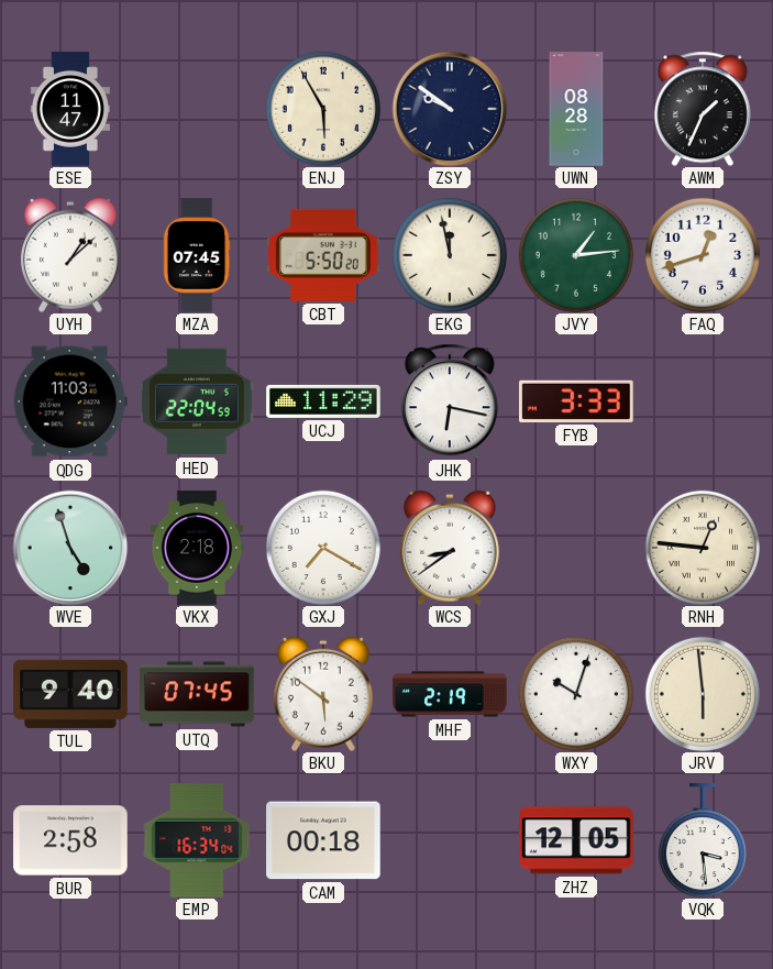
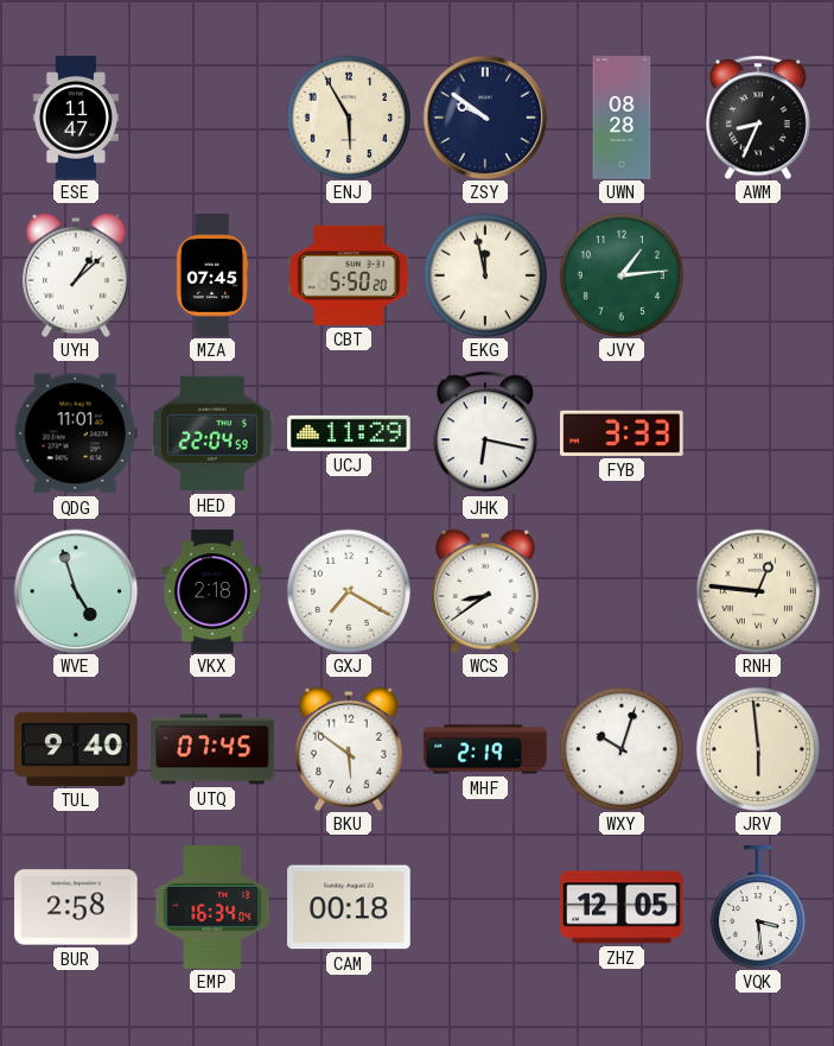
AWM: 1:34 -> 8:34
FAQ: 12:42 -> none
QDG: 11:03 -> 11:01
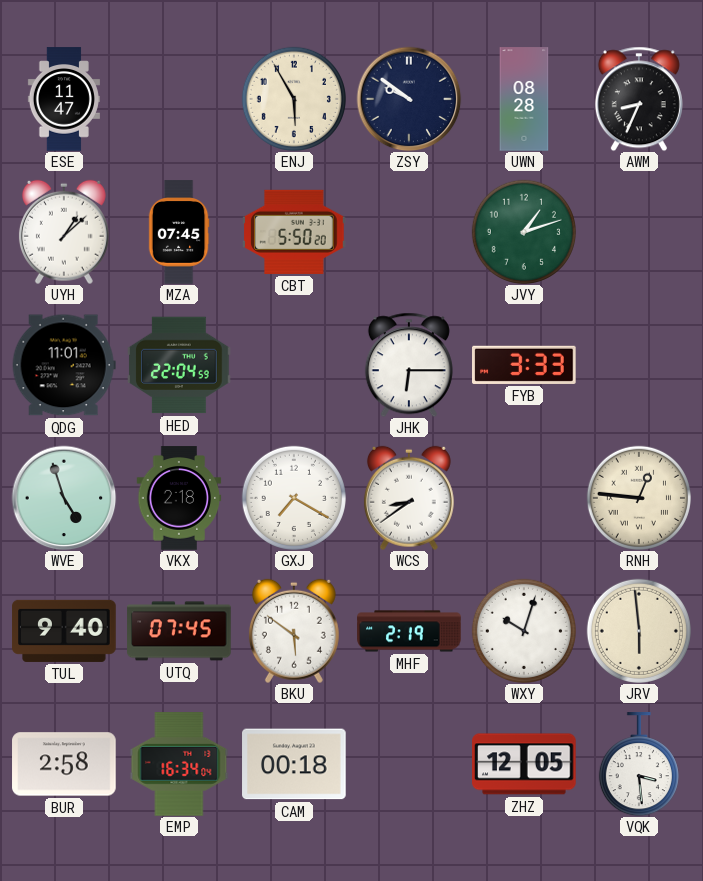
EKG: 11:58 -> none
JVY: 1:14 -> 1:12
UCJ: 11:29 -> none
JHK: 6:17 -> 6:15
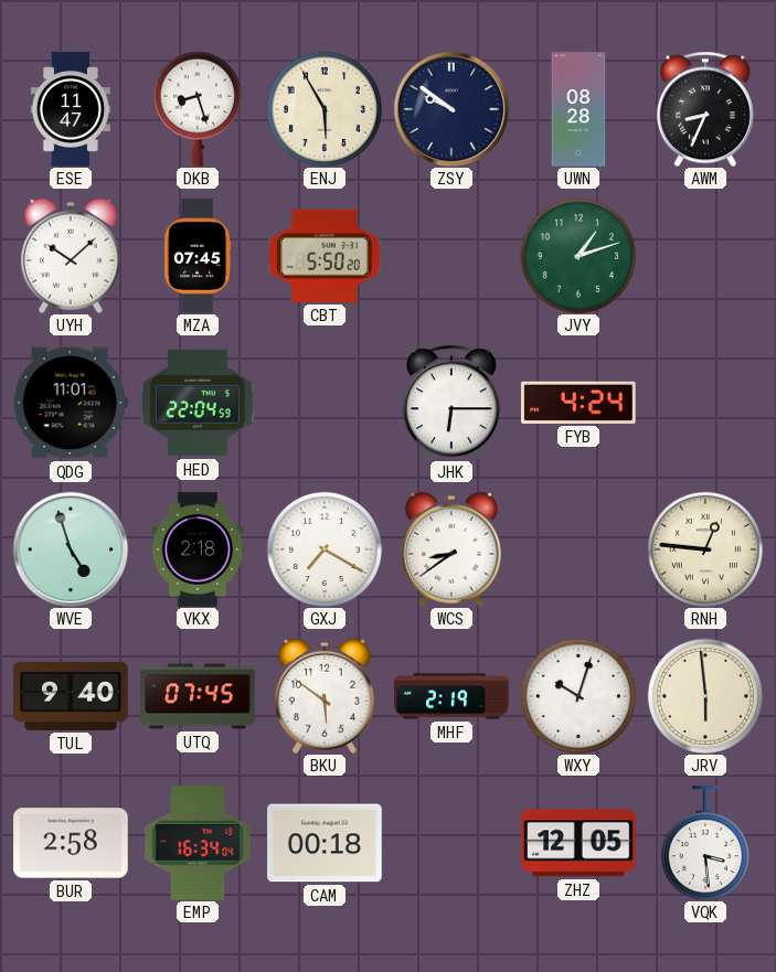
DKB: none -> 8:27
UYH: 1:08 -> 10:08
FYB: 3:33 -> 4:24
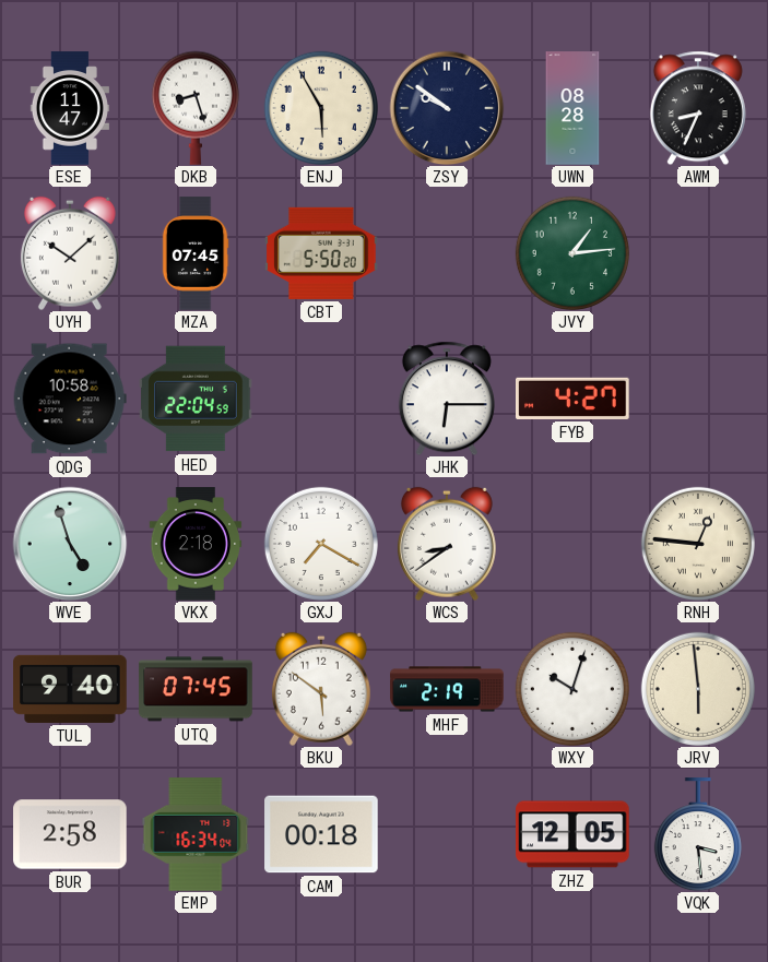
JVY: 1:12 -> 1:14
QDG: 11:01 -> 10:58
FYB: 4:24 -> 4:27
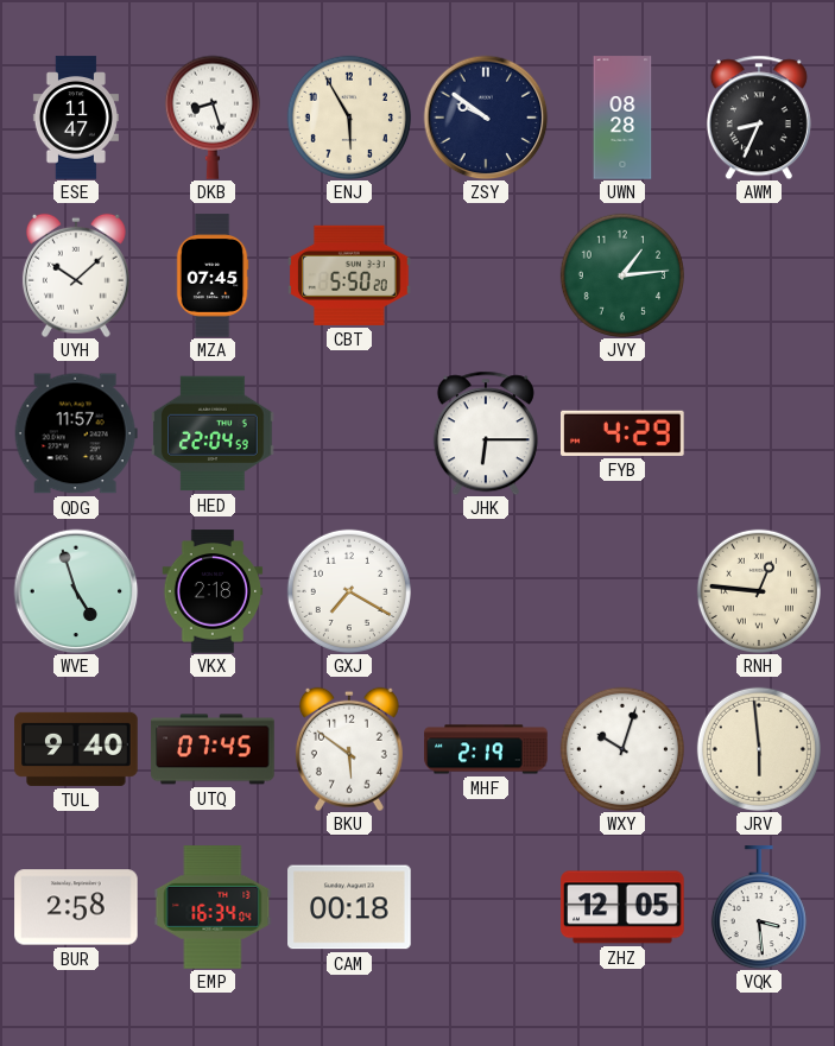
QDG: 10:58 -> 11:57
FYB: 4:27 -> 4:29
WCS: 8:39 -> none
